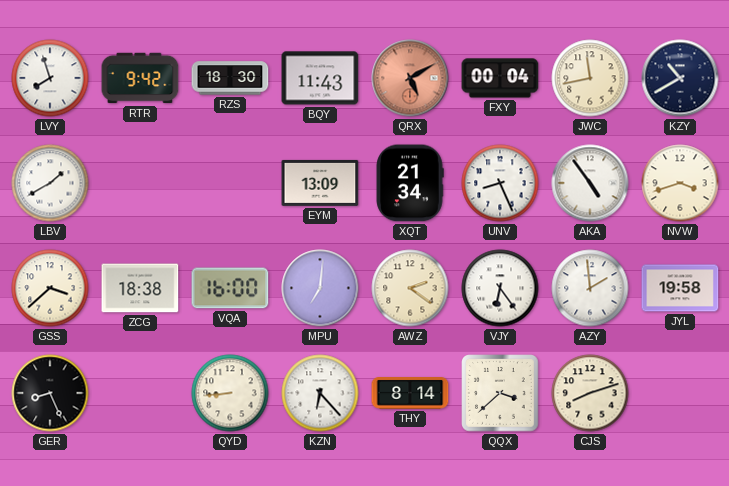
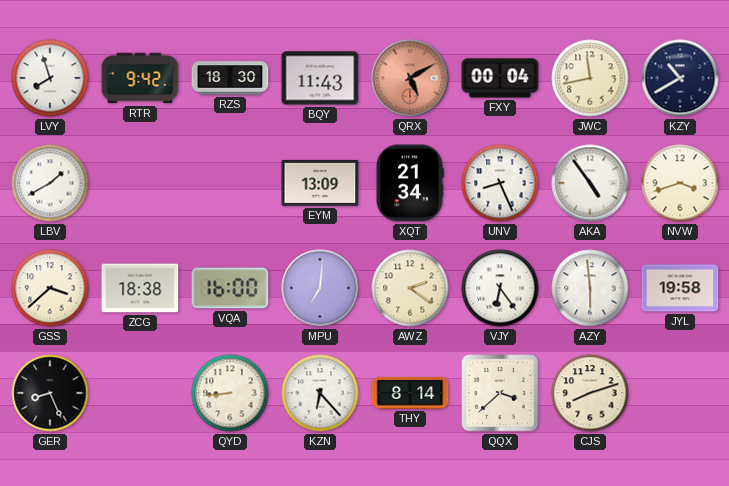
AZY: 1:59 -> 5:59
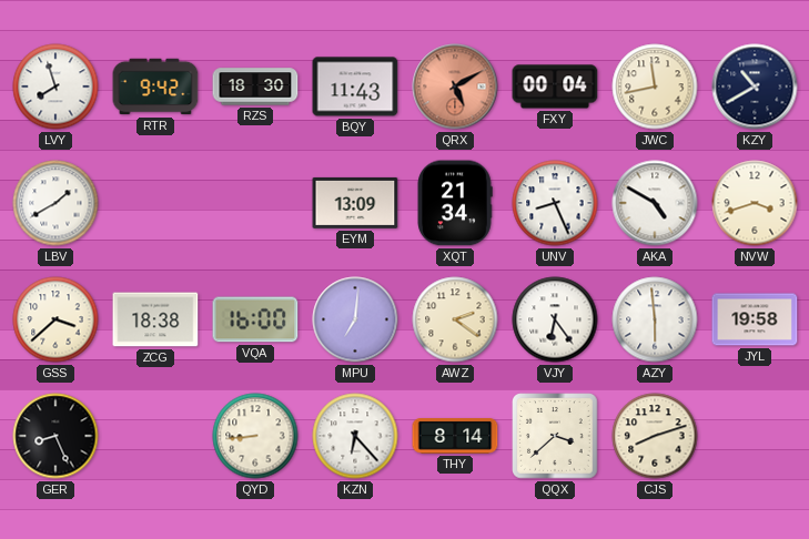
AKA: 4:54 -> 4:50
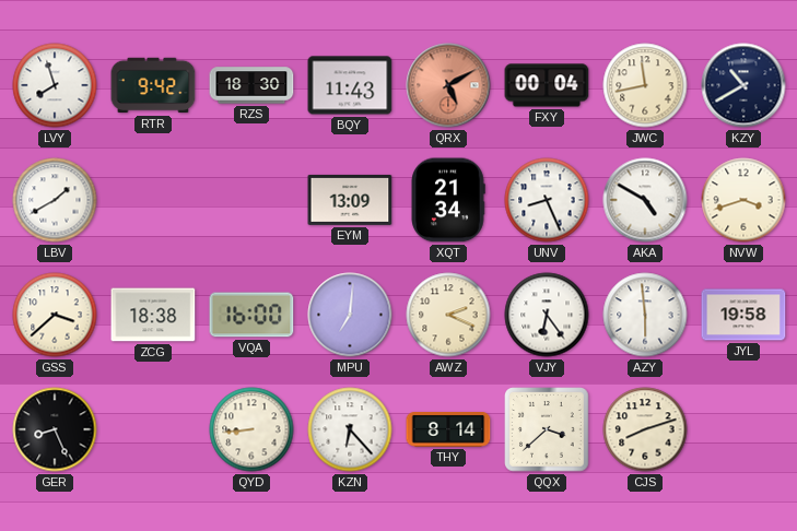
AWZ: 2:21 -> 2:19
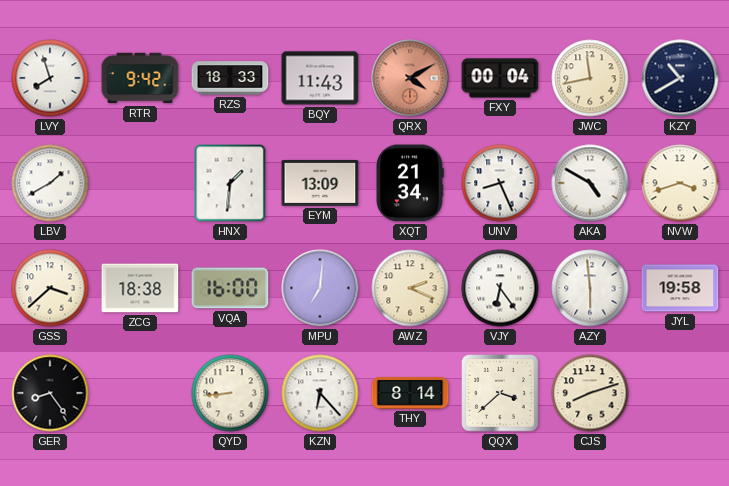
RZS: 18:30 -> 18:33
QRX: 5:10 -> 4:10
HNX: none -> 1:31
GER: 8:26 -> 8:24
